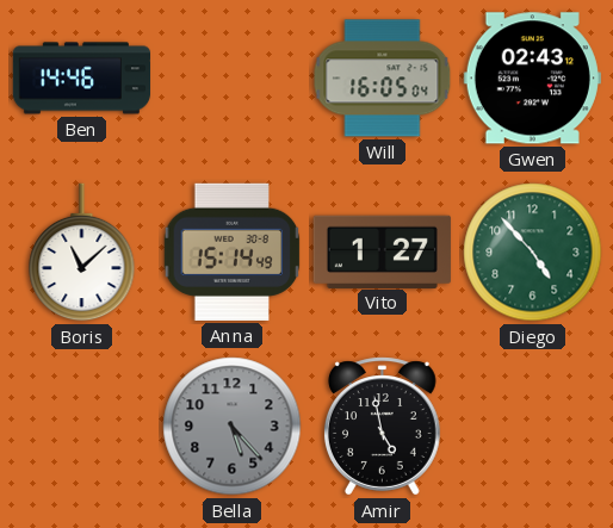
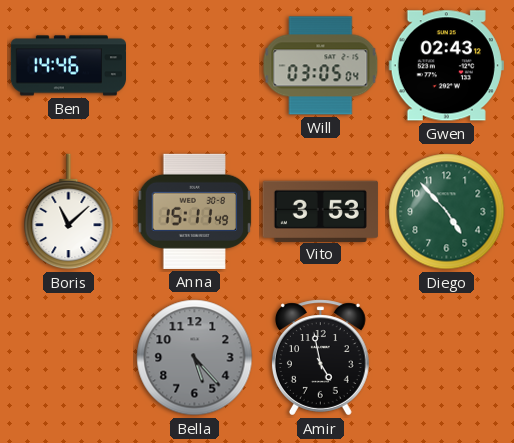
Will: 16:05 -> 03:05
Anna: 15:14 -> 15:11
Vito: 1:27 -> 3:53
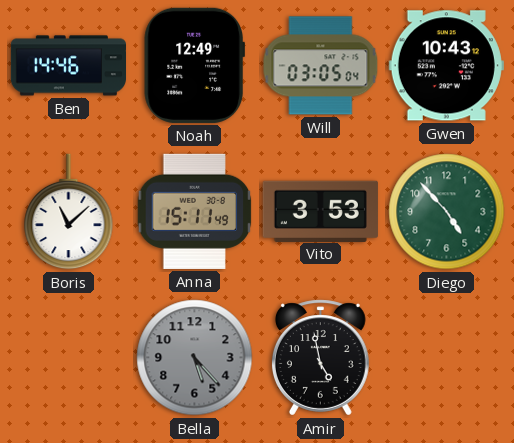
Noah: none -> 12:49
Gwen: 02:43 -> 10:43
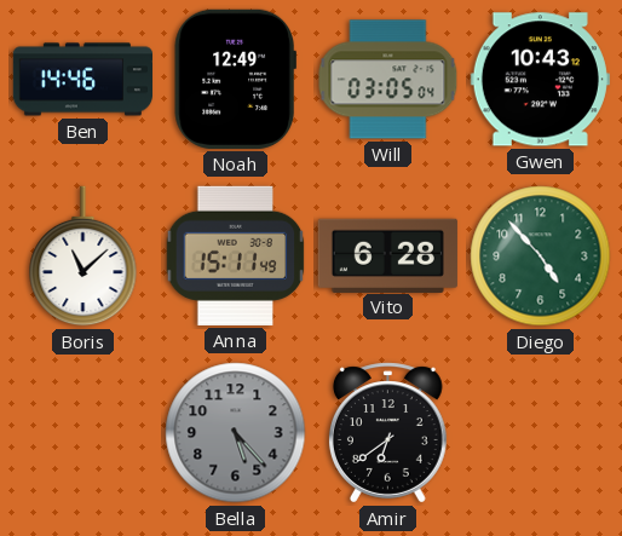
Vito: 3:53 -> 6:28
Amir: 4:58 -> 6:39
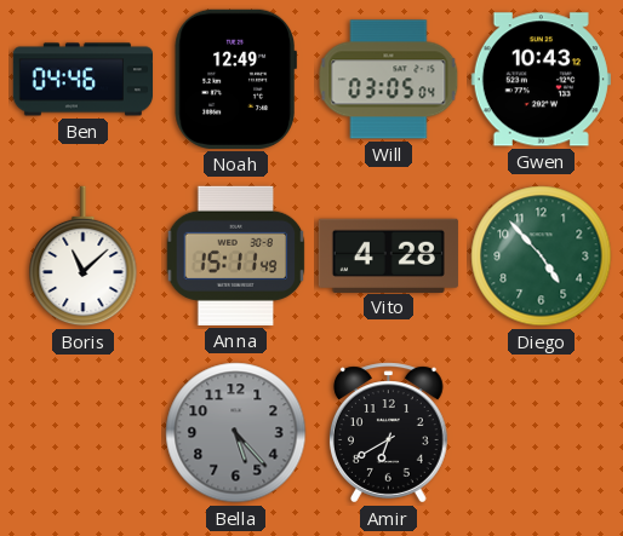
Ben: 14:46 -> 04:46
Vito: 6:28 -> 4:28
Amir: 6:39 -> 6:40
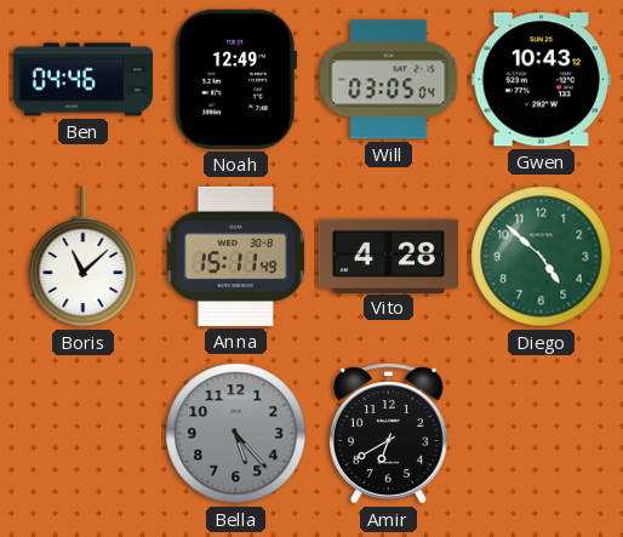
Diego: 4:53 -> 4:52
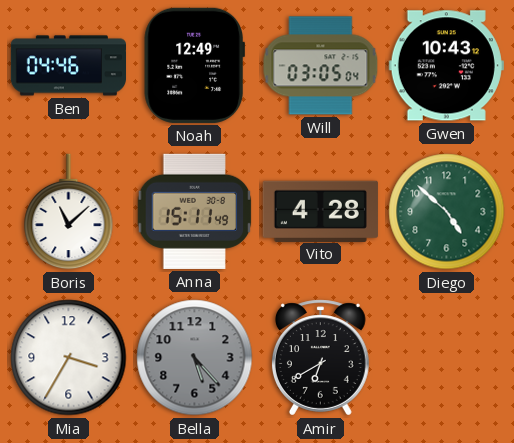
Mia: none -> 3:35
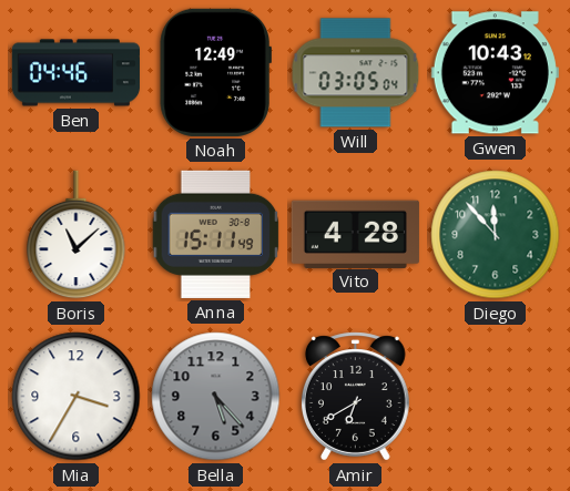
Diego: 4:52 -> 11:53
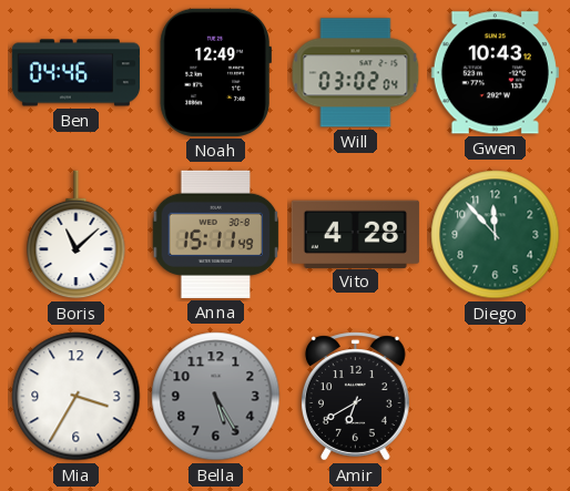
Will: 03:05 -> 03:02
Bella: 5:23 -> 5:25
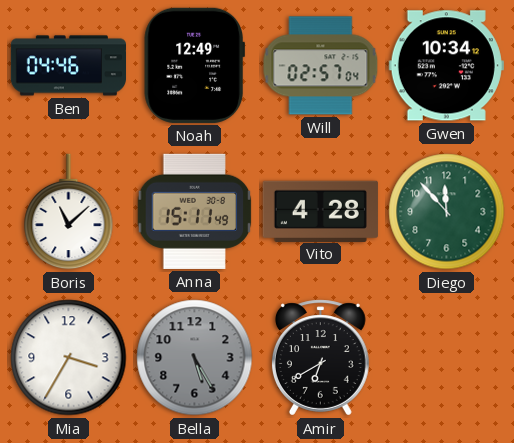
Will: 03:02 -> 02:57
Gwen: 10:43 -> 10:34
